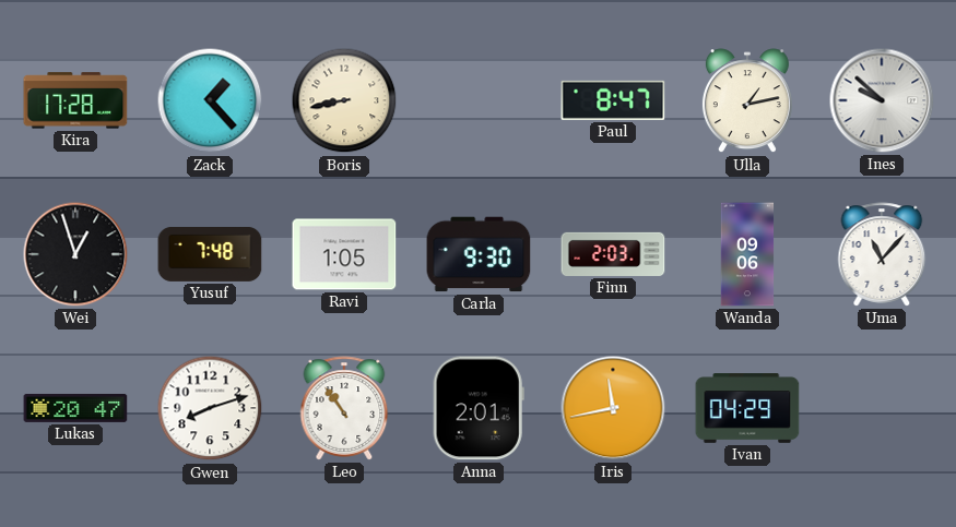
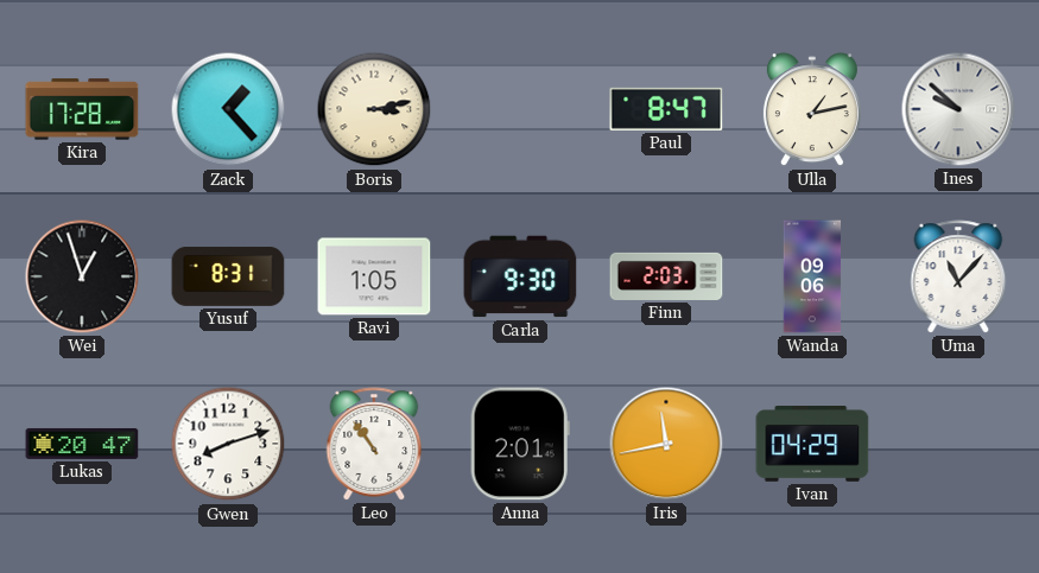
Boris: 8:43 -> 3:13
Yusuf: 7:48 -> 8:31
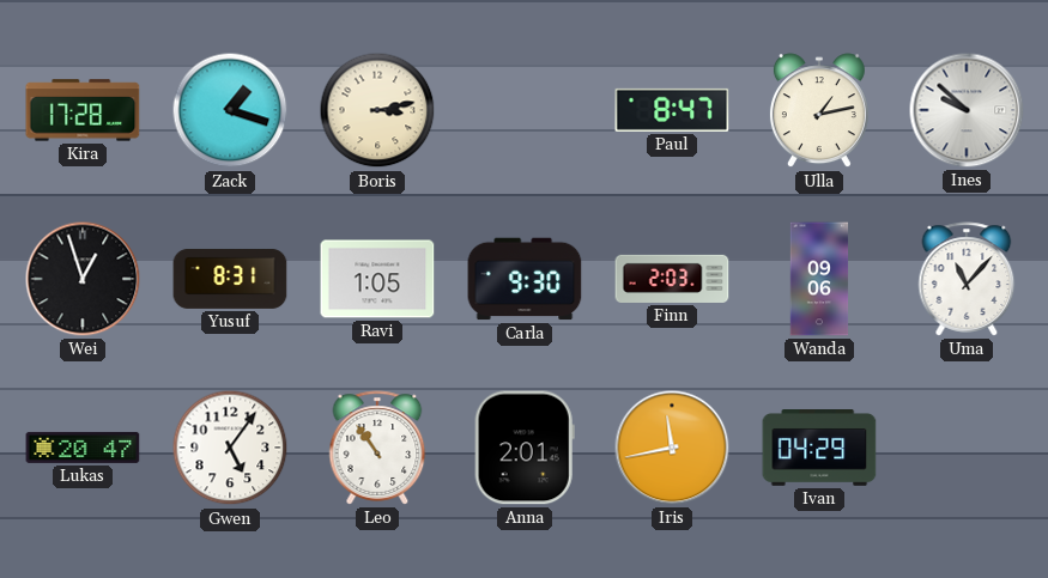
Zack: 1:23 -> 1:18
Gwen: 8:12 -> 5:06
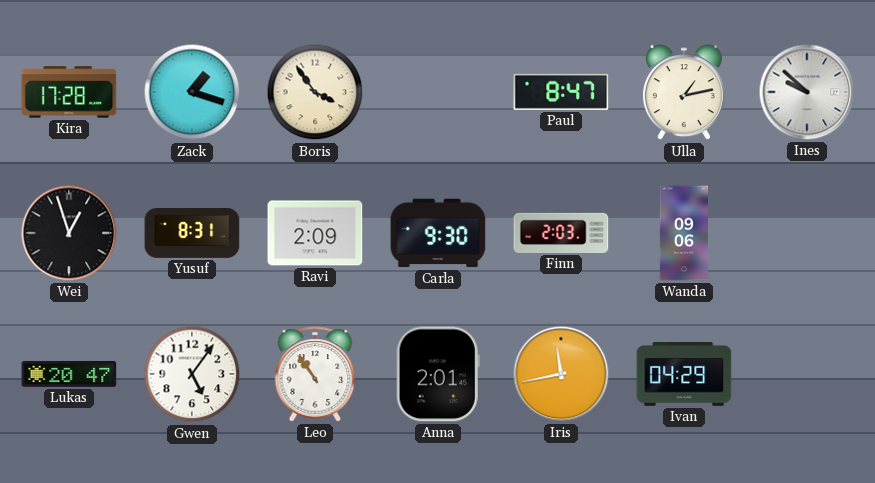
Boris: 3:13 -> 3:54
Ravi: 1:05 -> 2:09
Uma: 11:07 -> none
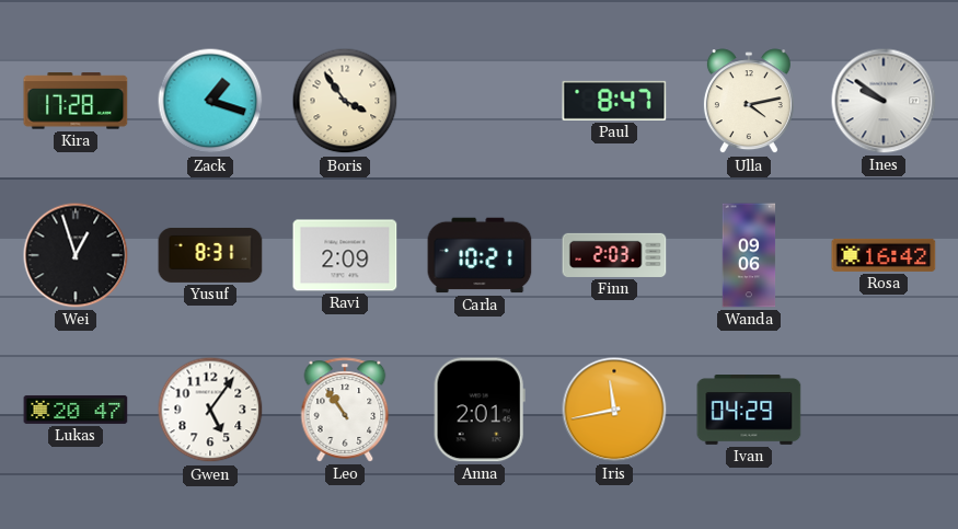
Ulla: 1:13 -> 4:13
Ines: 9:52 -> 9:51
Carla: 9:30 -> 10:21
Rosa: none -> 16:42
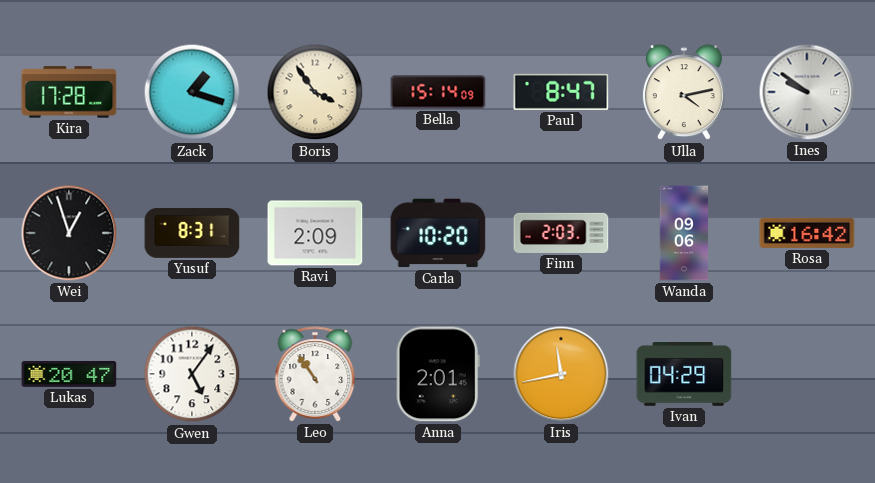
Bella: none -> 15:14
Carla: 10:21 -> 10:20
